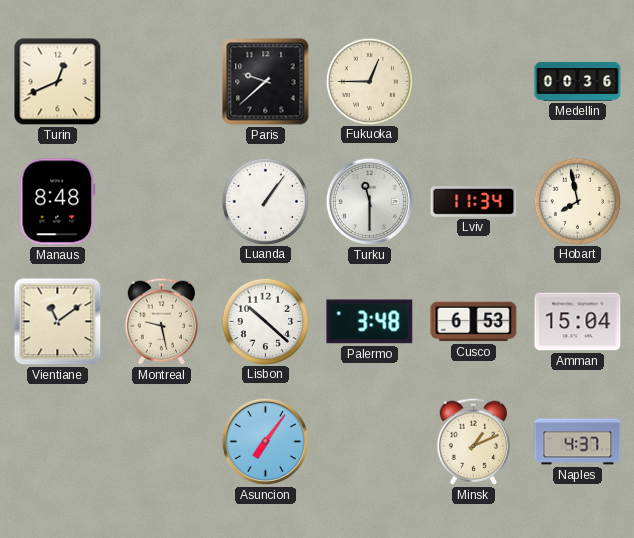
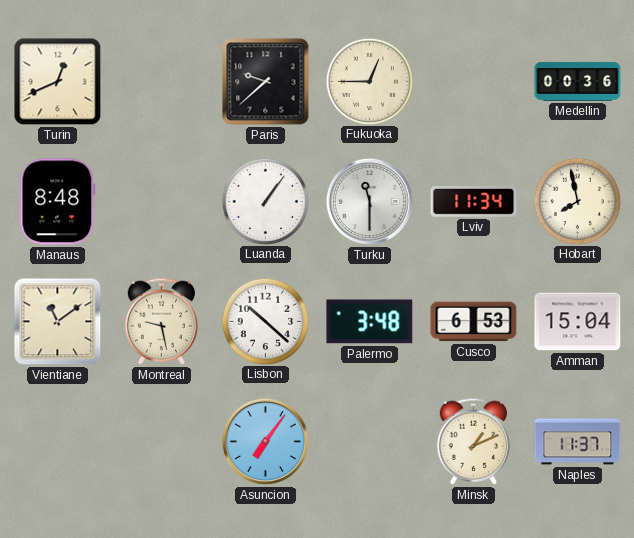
Naples: 4:37 -> 11:37
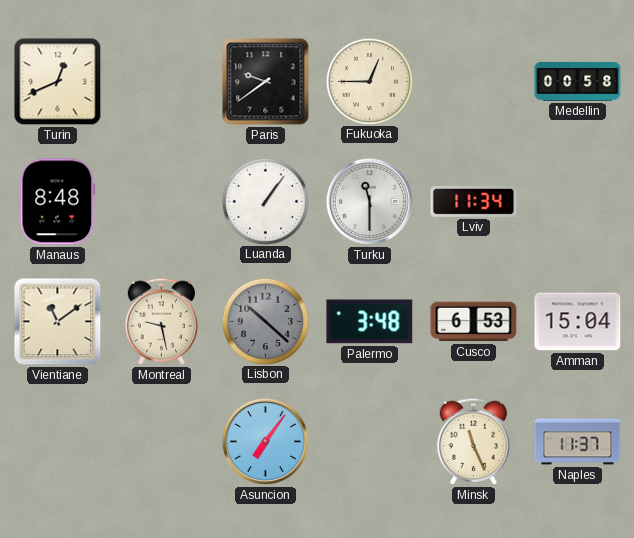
Paris: 9:38 -> 9:39
Medellin: 00:36 -> 00:58
Hobart: 7:58 -> none
Lisbon dial: white -> grey
Minsk: 1:11 -> 11:26
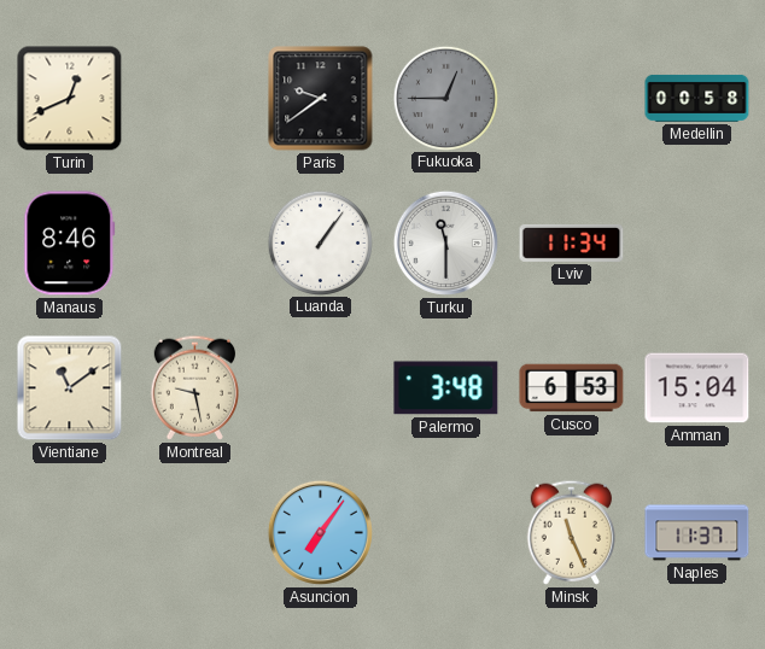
Fukuoka dial: cream -> grey
Manaus: 8:48 -> 8:46
Lisbon: 10:22 -> none
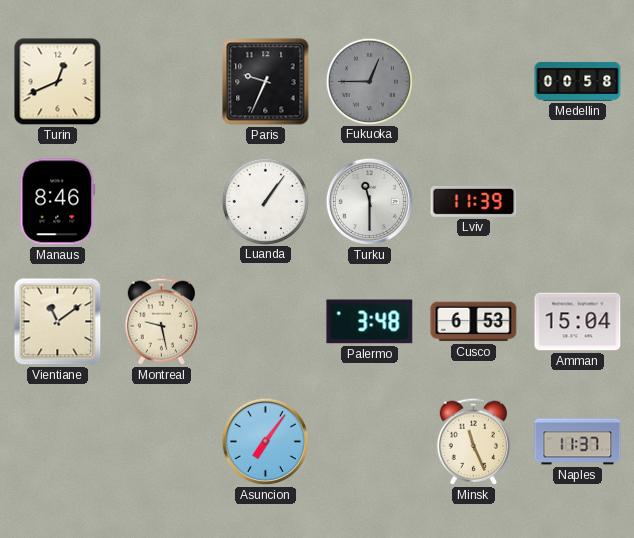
Paris: 9:39 -> 9:34
Lviv: 11:34 -> 11:39
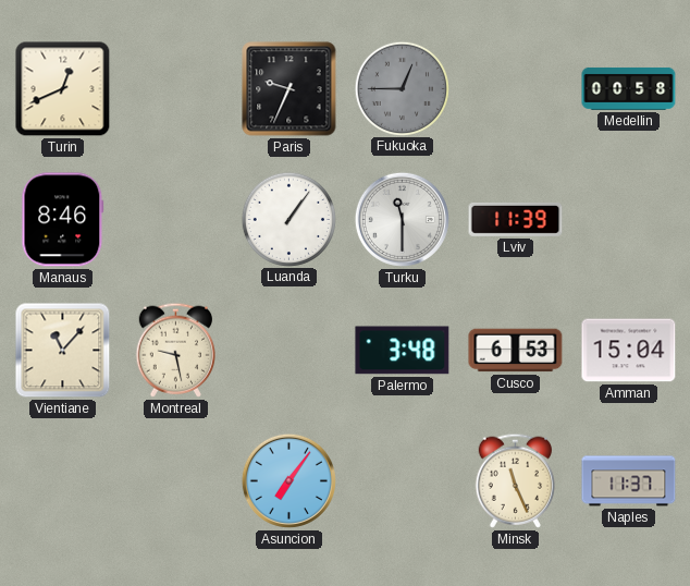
Vientiane: 11:09 -> 11:07
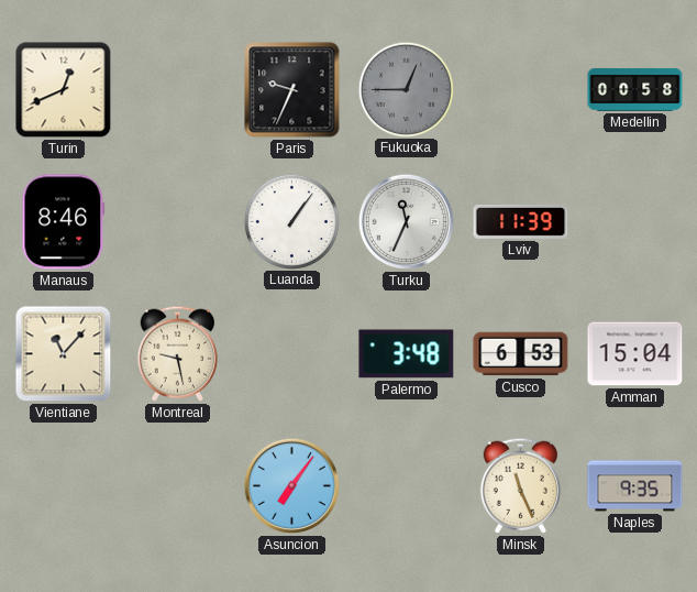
Turku: 11:30 -> 11:34
Naples: 11:37 -> 9:35
